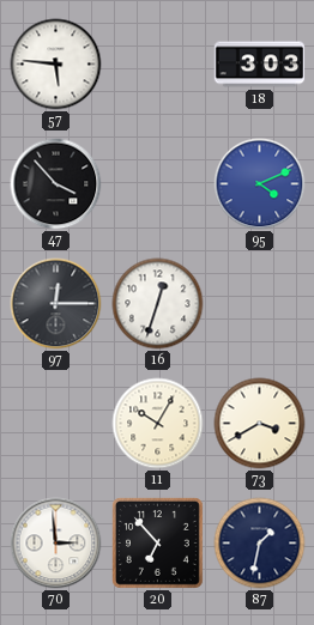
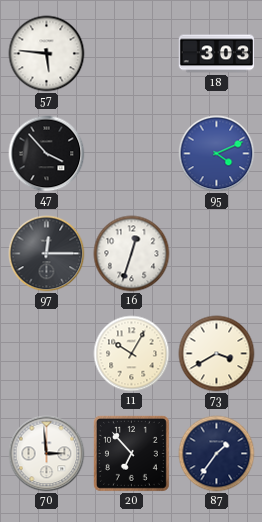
87: 1:32 -> 1:36
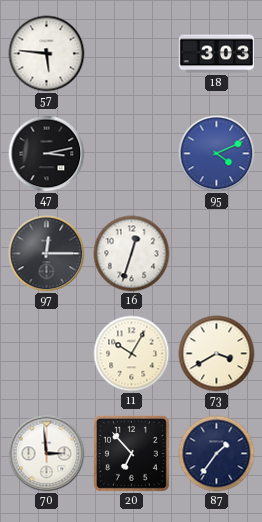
47: 3:53 -> 3:13
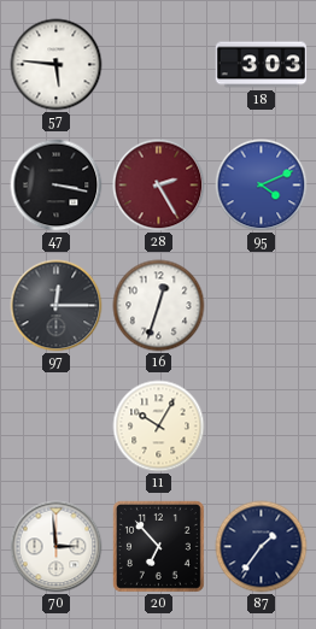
47: 3:13 -> 3:17
28: none -> 2:25
73: 3:40 -> none
